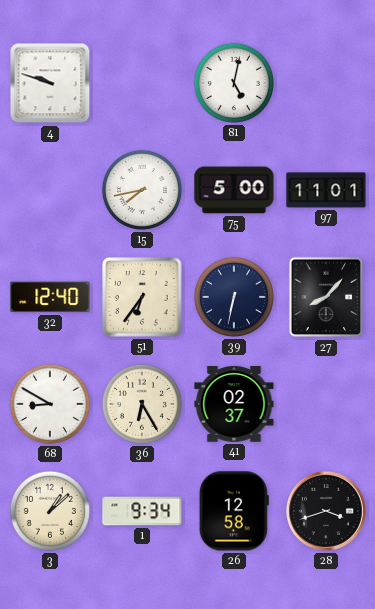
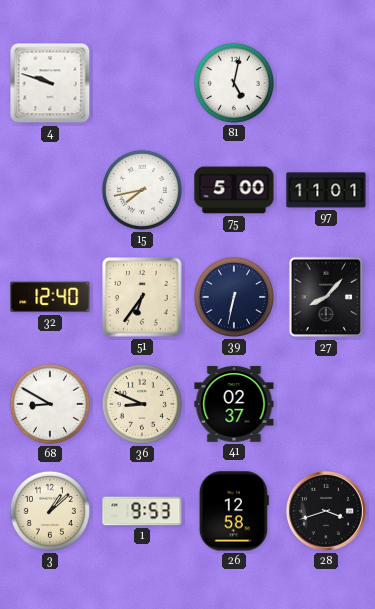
36: 6:25 -> 8:49
1: 9:34 -> 9:53
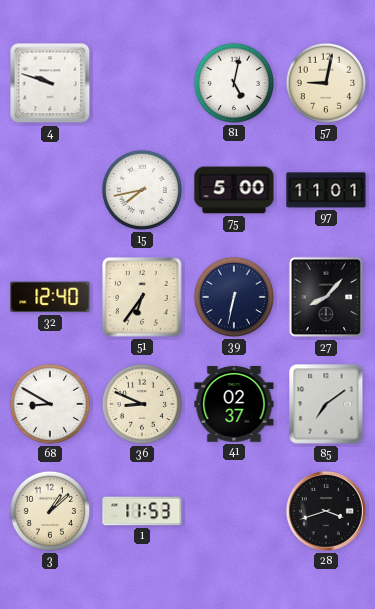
57: none -> 9:02
85: none -> 7:09
1: 9:53 -> 11:53
26: 12:58 -> none
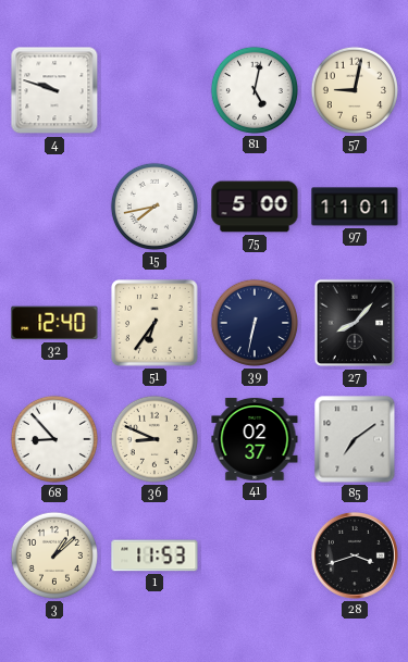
68: 8:50 -> 8:53
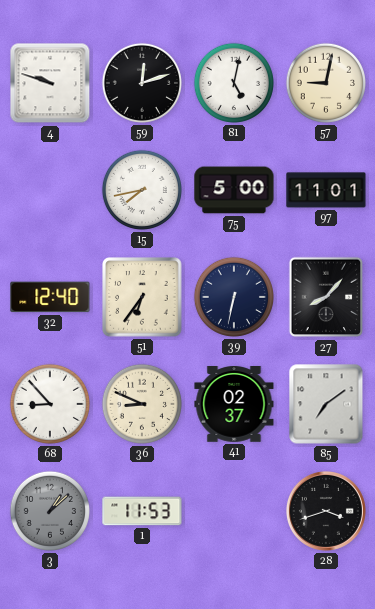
59: none -> 12:12
3 dial: cream -> grey
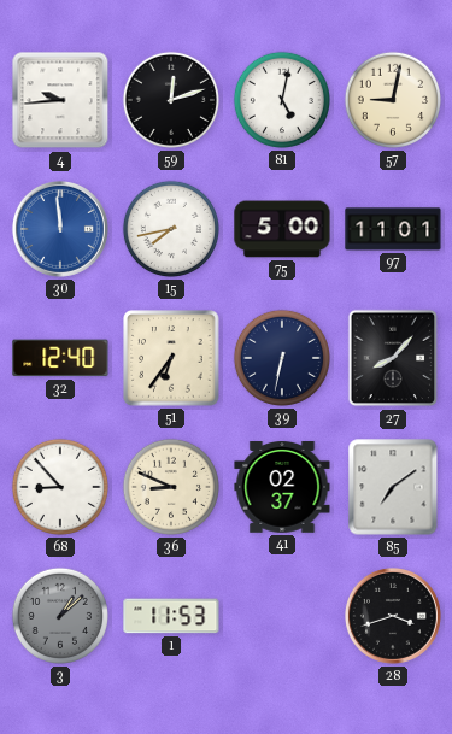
4: 9:48 -> 9:44
30: none -> 11:59
